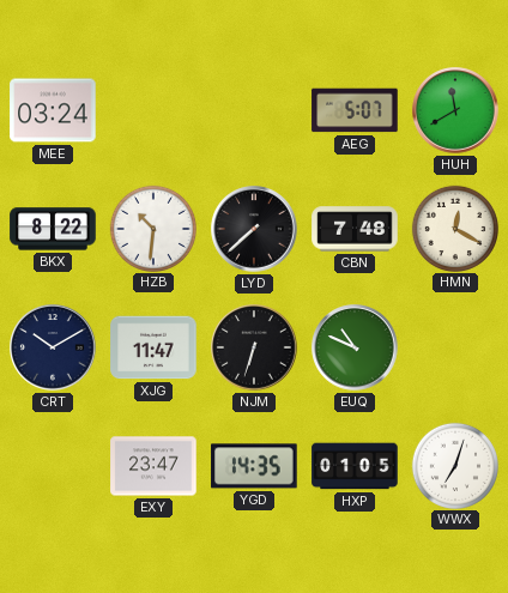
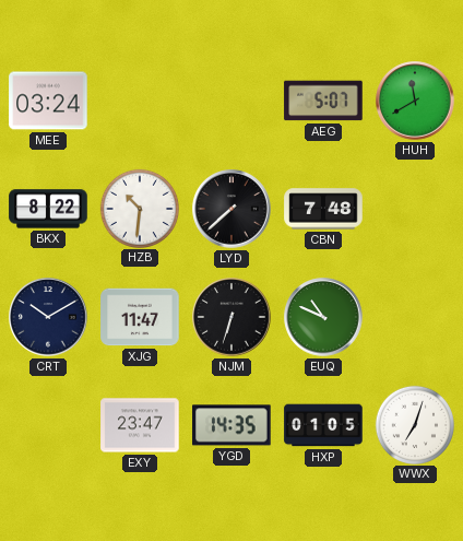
HMN: 12:20 -> none
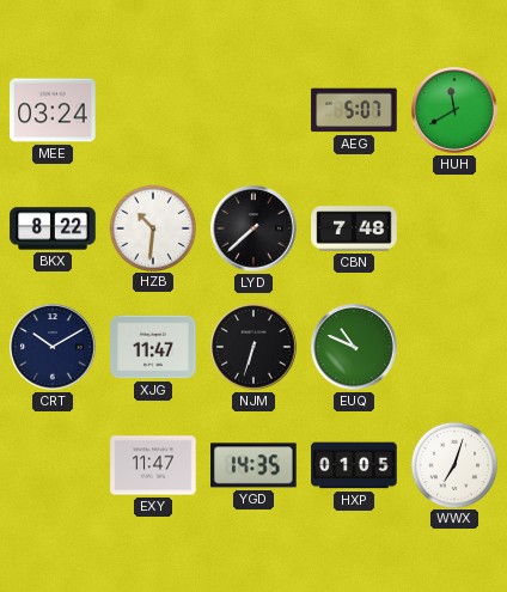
EXY: 23:47 -> 11:47
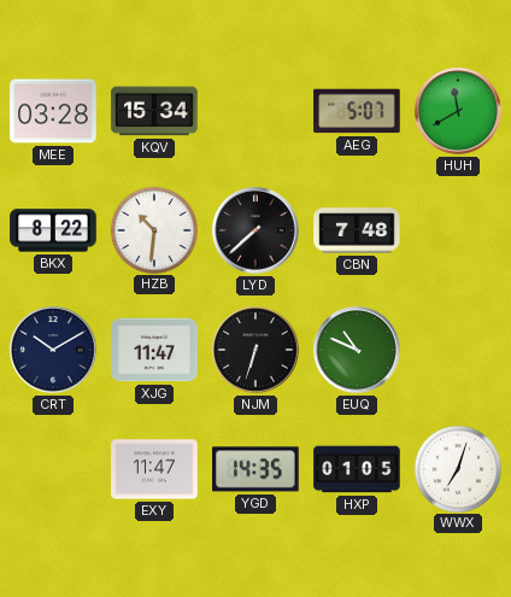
MEE: 03:24 -> 03:28
KQV: none -> 15:34
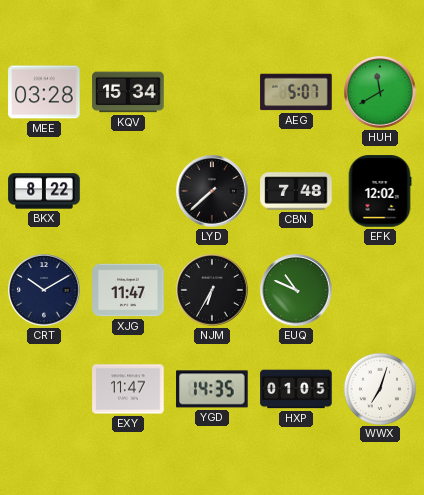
HZB: 10:31 -> none
EFK: none -> 12:02
NJM: 6:33 -> 6:35
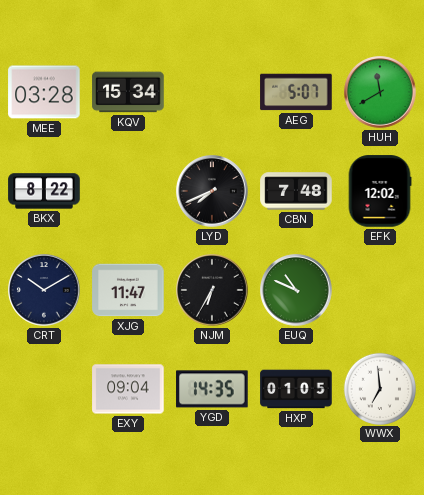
LYD: 7:38 -> 7:41
EXY: 11:47 -> 09:04
WWX: 7:03 -> 6:59
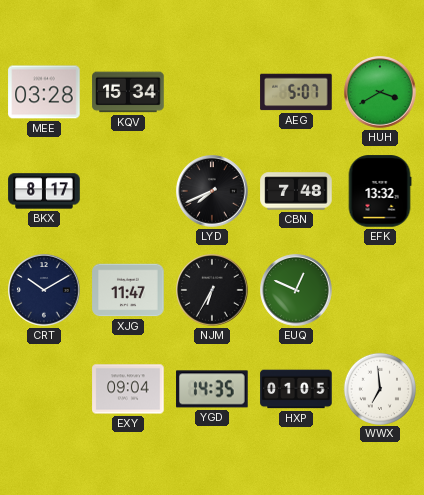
HUH: 11:40 -> 3:40
BKX: 8:22 -> 8:17
EFK: 12:02 -> 13:32
EUQ: 10:49 -> 12:49
